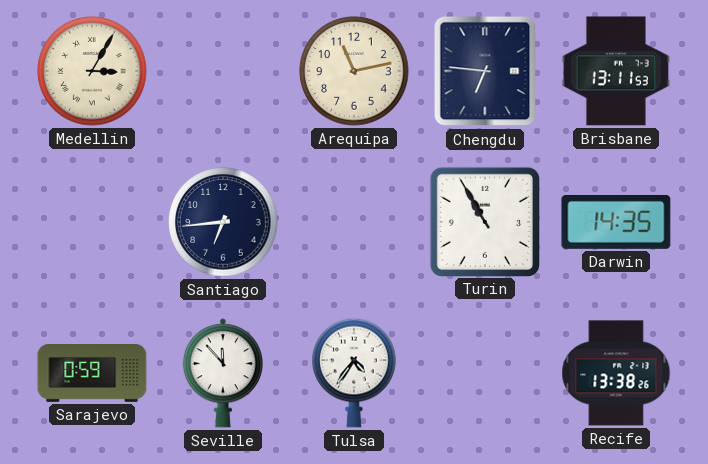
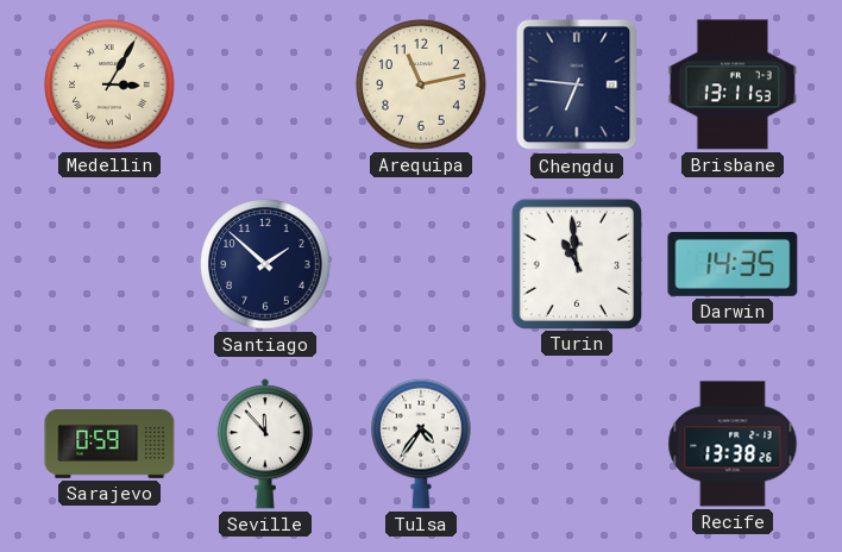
Santiago: 6:44 -> 1:52
Turin: 10:55 -> 10:59
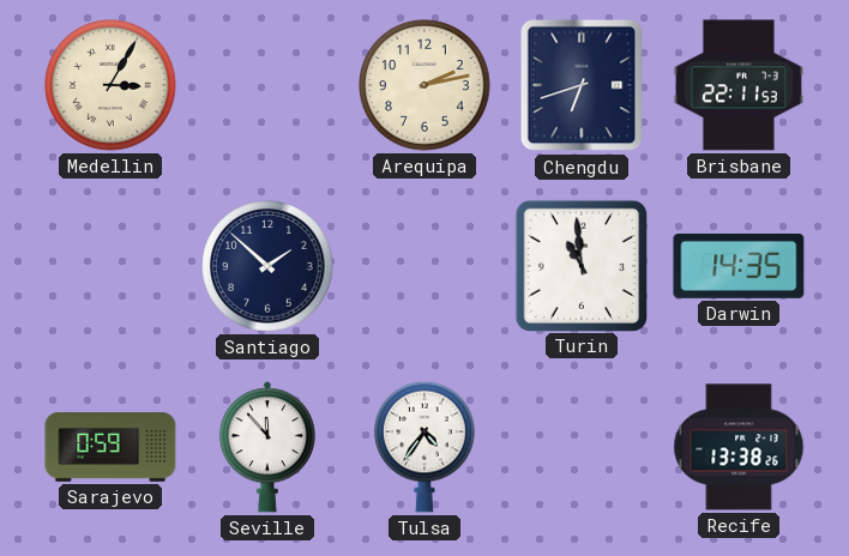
Arequipa: 11:13 -> 2:13
Chengdu: 6:46 -> 6:42
Brisbane: 13:11 -> 22:11
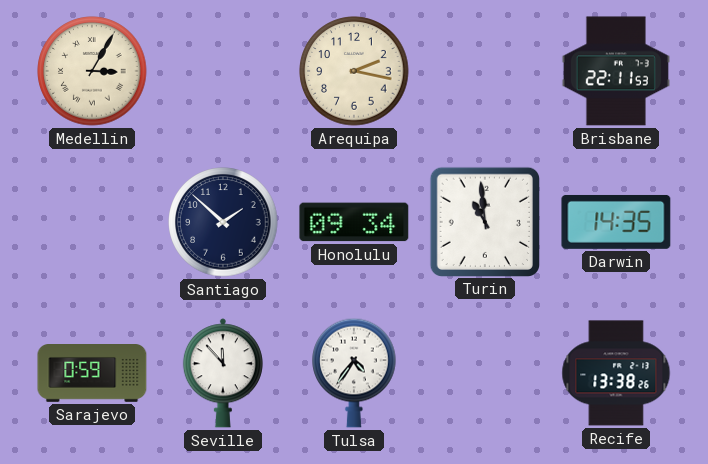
Arequipa: 2:13 -> 2:17
Chengdu: 6:42 -> none
Honolulu: none -> 09:34
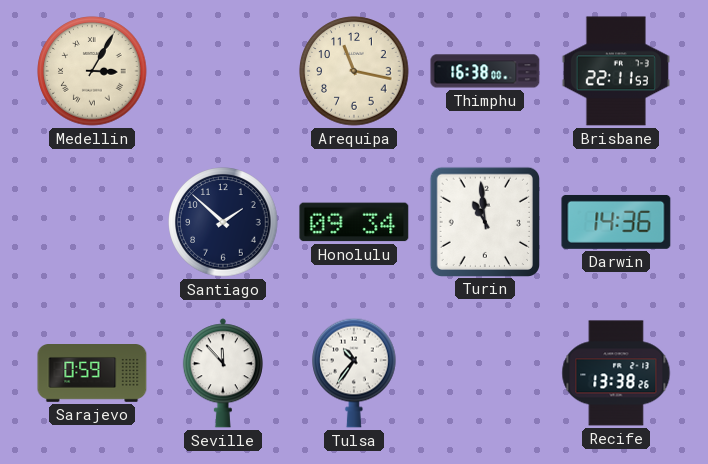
Arequipa: 2:17 -> 11:17
Thimphu: none -> 16:38
Darwin: 14:35 -> 14:36
Tulsa: 4:36 -> 10:36
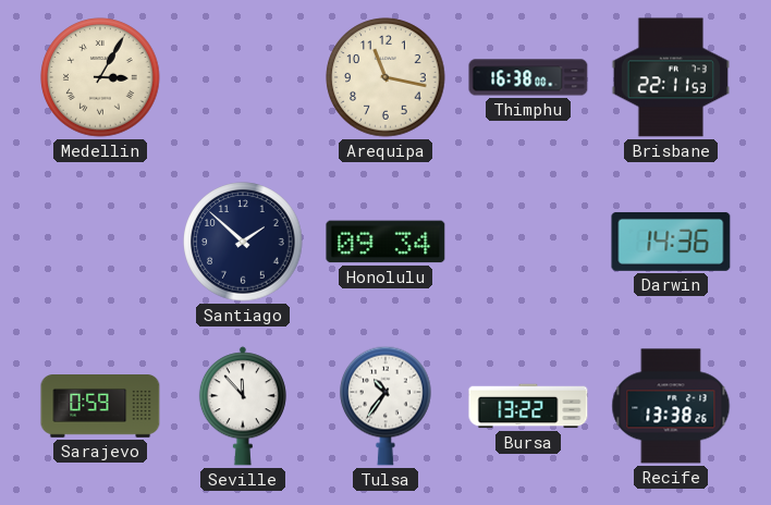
Turin: 10:59 -> none
Bursa: none -> 13:22
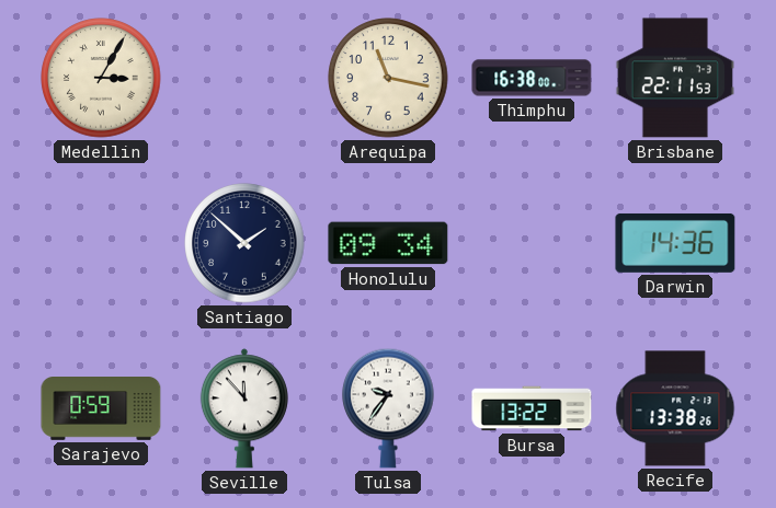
Tulsa: 10:36 -> 9:36
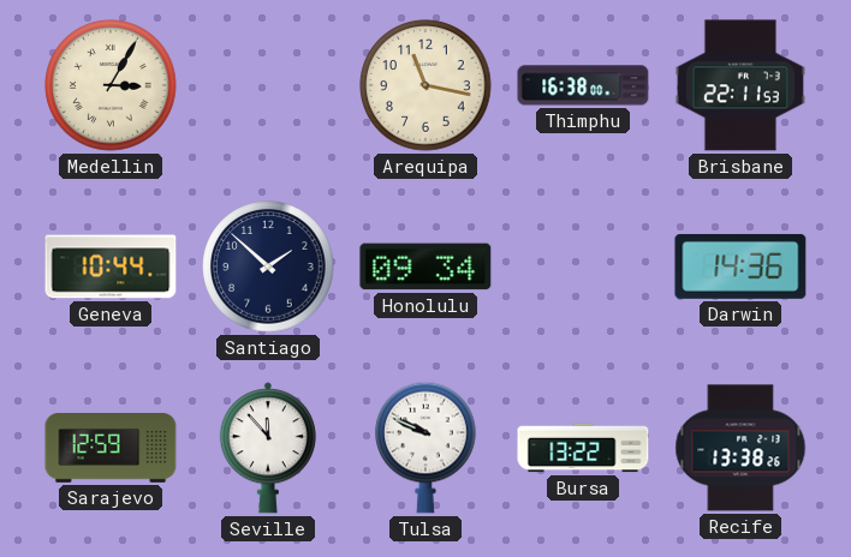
Geneva: none -> 10:44
Sarajevo: 0:59 -> 12:59
Tulsa: 9:36 -> 9:49
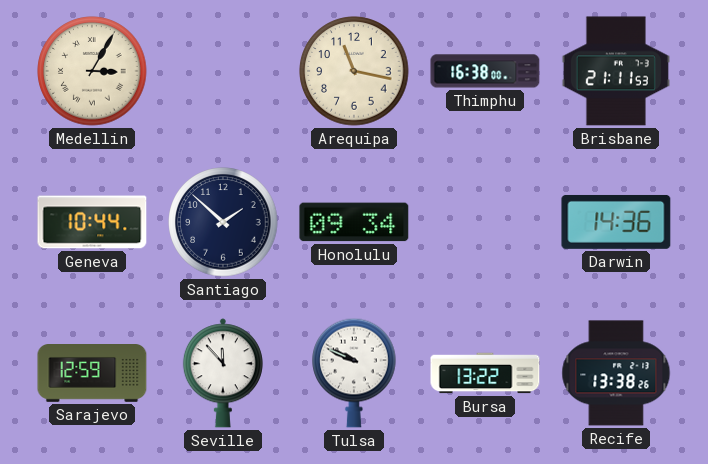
Brisbane: 22:11 -> 21:11
